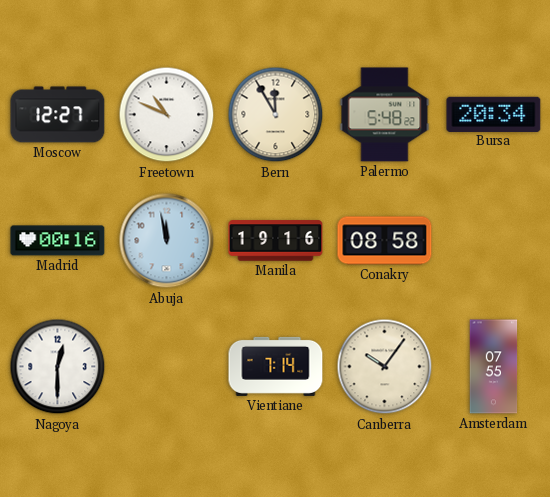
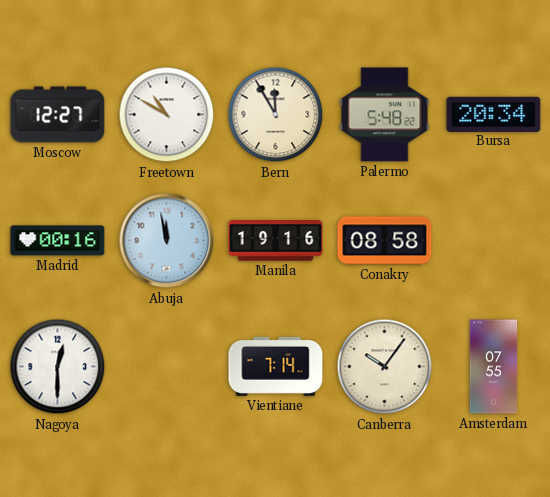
Freetown: 10:49 -> 10:50
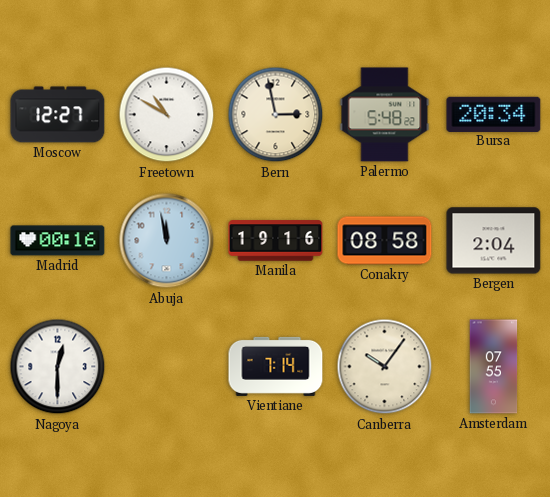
Bern: 11:55 -> 2:58
Bergen: none -> 2:04
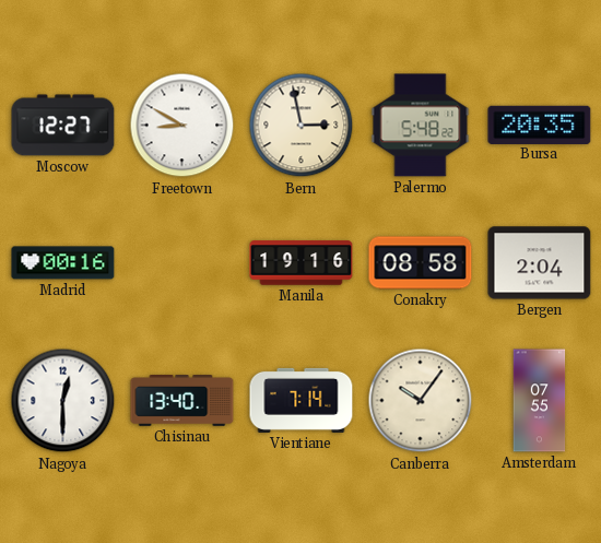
Freetown: 10:50 -> 8:50
Bursa: 20:34 -> 20:35
Abuja: 11:58 -> none
Chisinau: none -> 13:40
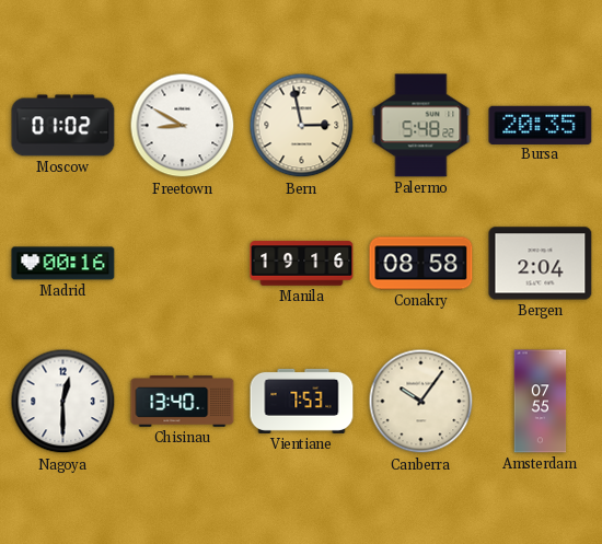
Moscow: 12:27 -> 01:02
Vientiane: 7:14 -> 7:53
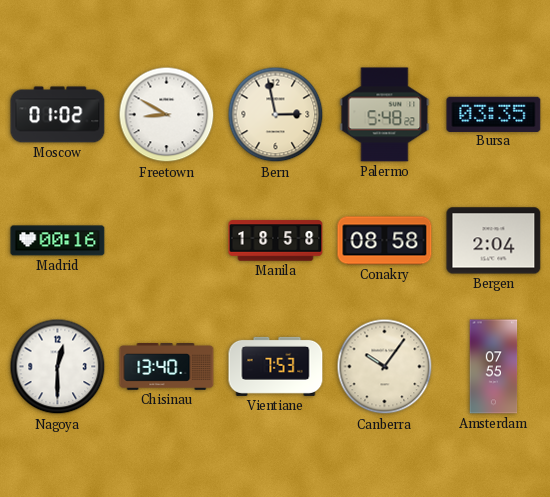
Bursa: 20:35 -> 03:35
Manila: 19:16 -> 18:58
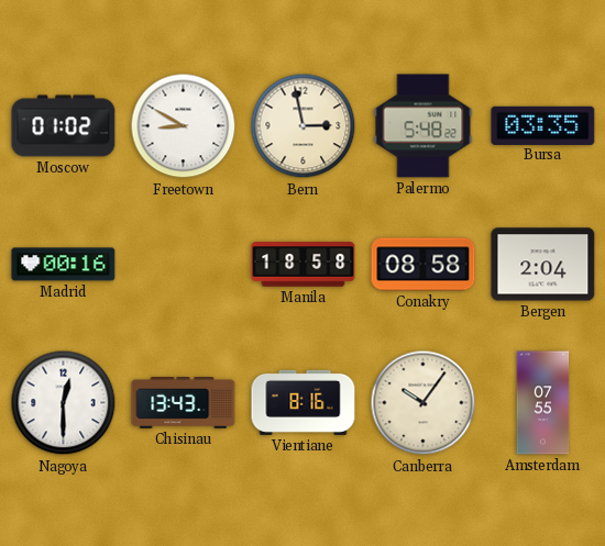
Chisinau: 13:40 -> 13:43
Vientiane: 7:53 -> 8:16
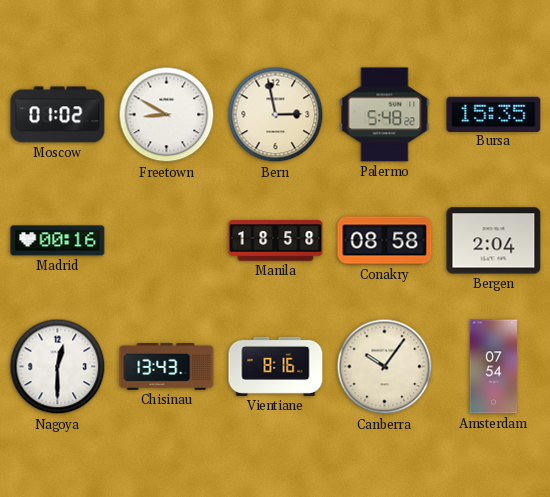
Bursa: 03:35 -> 15:35
Amsterdam: 07:55 -> 07:54
